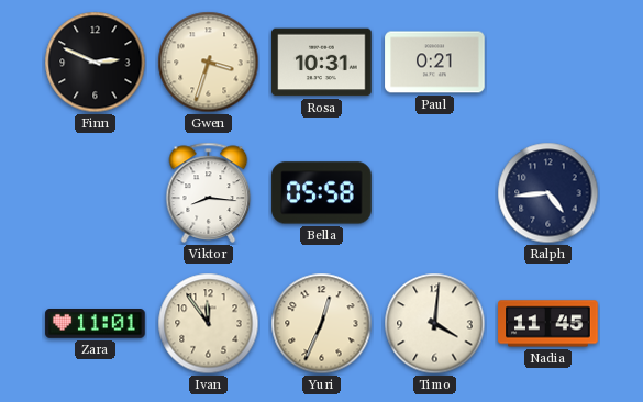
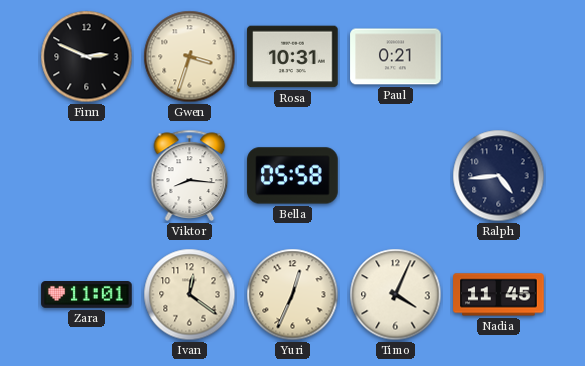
Ivan: 11:54 -> 12:21
Timo: 4:01 -> 4:04
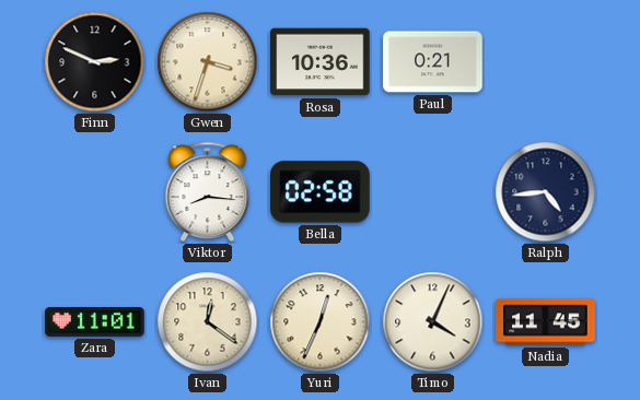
Rosa: 10:31 -> 10:36
Bella: 05:58 -> 02:58
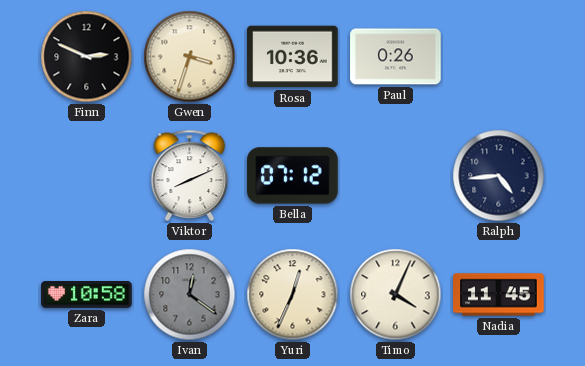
Paul: 0:21 -> 0:26
Viktor: 8:16 -> 8:11
Bella: 02:58 -> 07:12
Zara: 11:01 -> 10:58
Ivan dial: cream -> grey
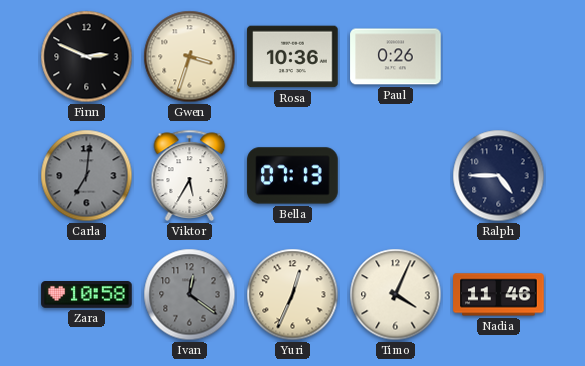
Carla: none -> 7:01
Viktor: 8:11 -> 5:35
Bella: 07:12 -> 07:13
Ralph: 4:44 -> 4:45
Nadia: 11:45 -> 11:46
